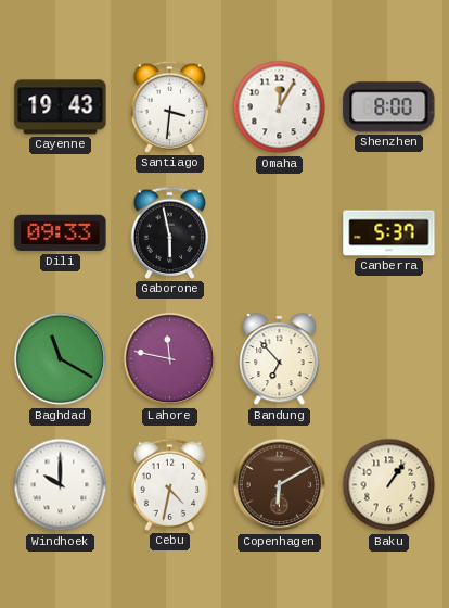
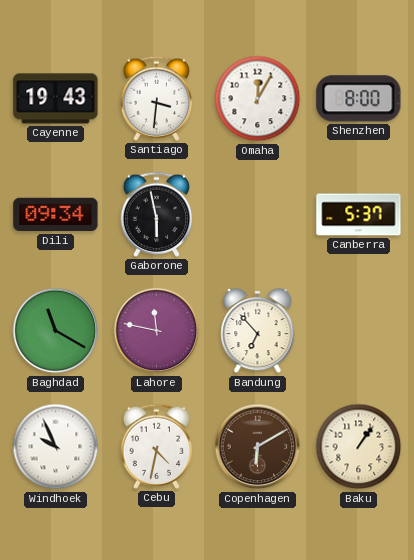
Dili: 09:33 -> 09:34
Windhoek: 10:00 -> 9:56
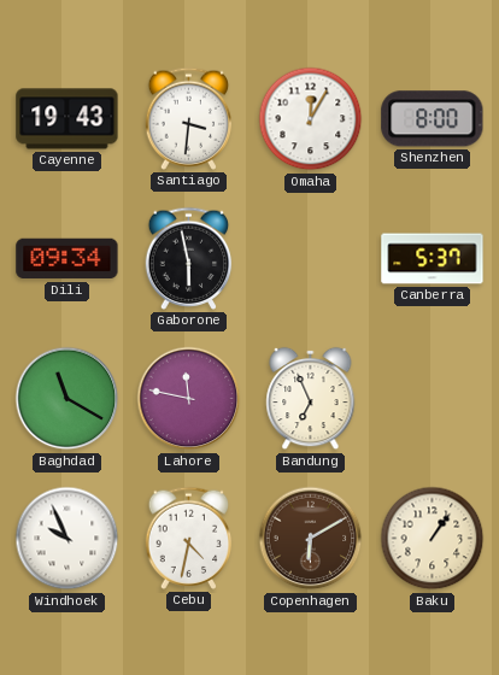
Bandung: 6:53 -> 6:56
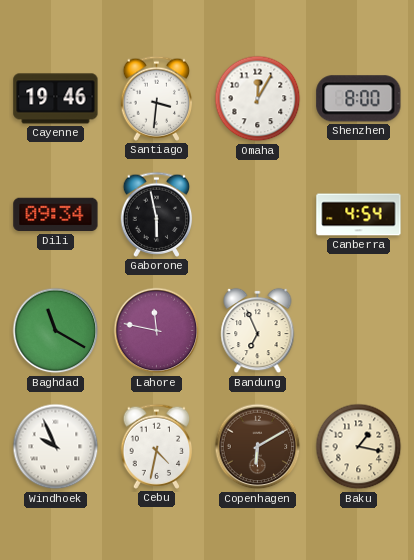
Cayenne: 19:43 -> 19:46
Canberra: 5:37 -> 4:54
Baku: 1:06 -> 1:17
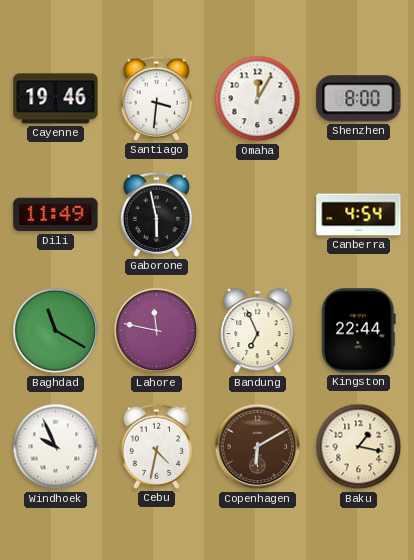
Dili: 09:34 -> 11:49
Kingston: none -> 22:44
